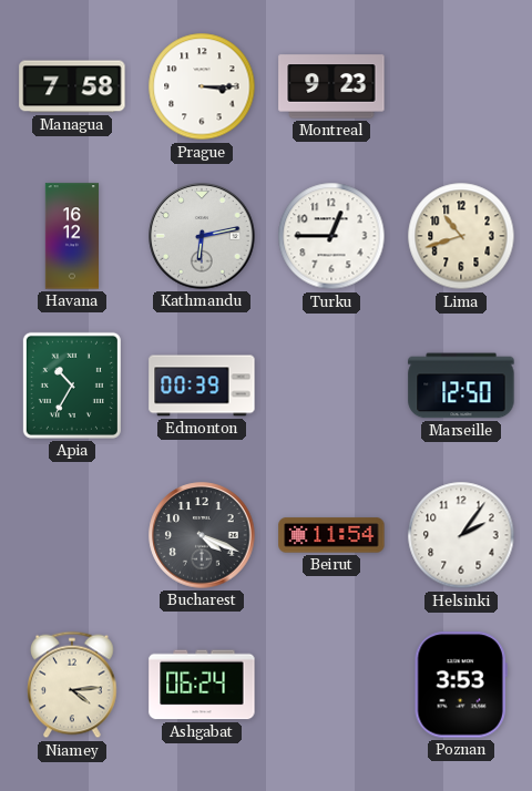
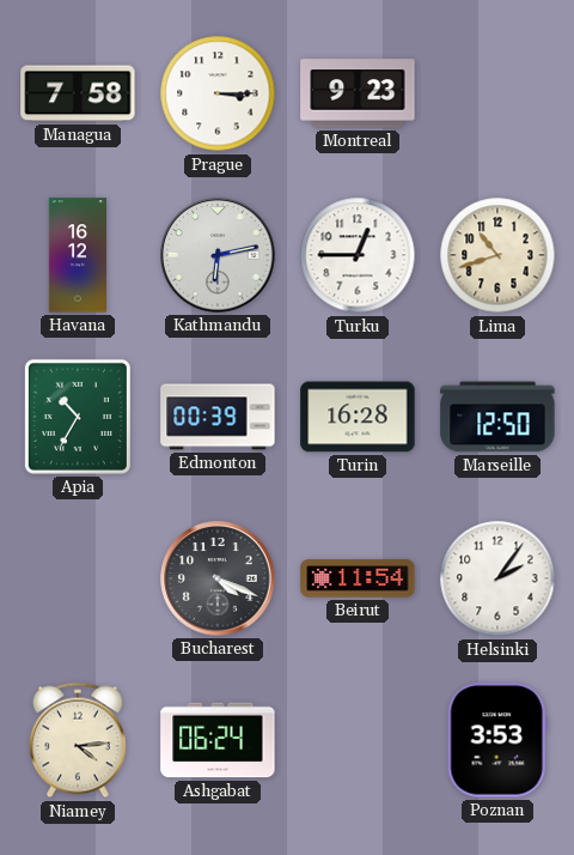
Turin: none -> 16:28
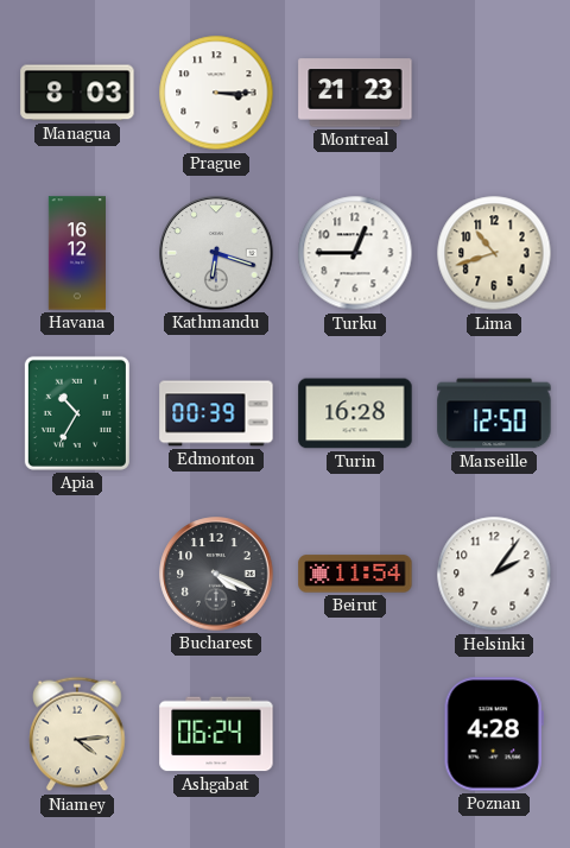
Managua: 7:58 -> 8:03
Montreal: 9:23 -> 21:23
Kathmandu: 6:13 -> 6:18
Poznan: 3:53 -> 4:28
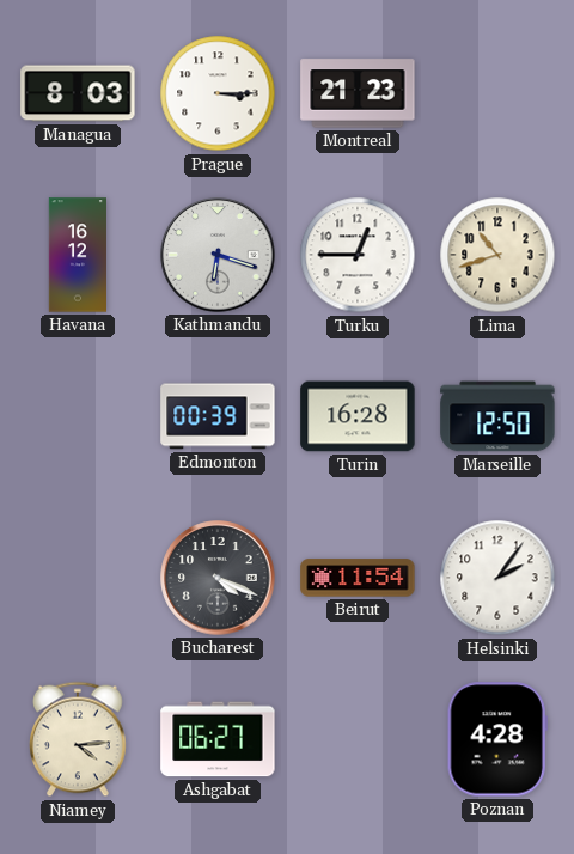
Apia: 10:35 -> none
Ashgabat: 06:24 -> 06:27
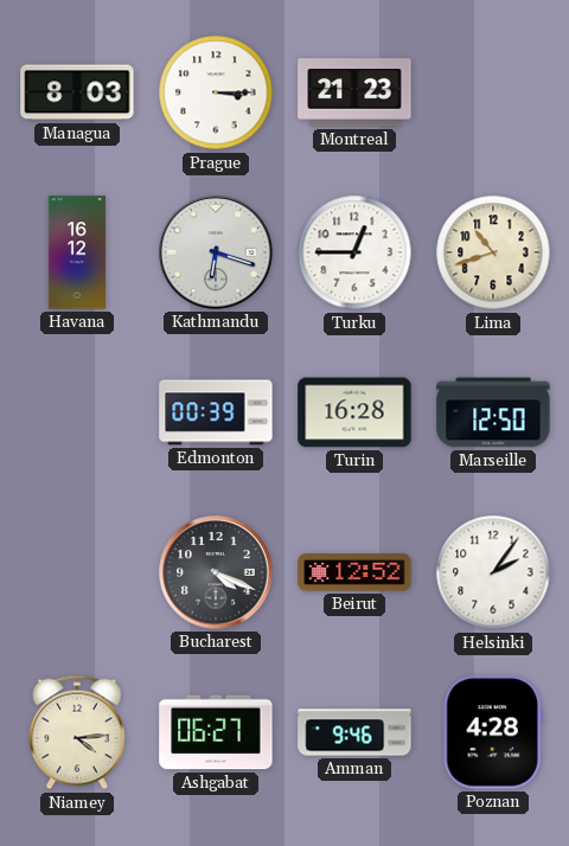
Beirut: 11:54 -> 12:52
Amman: none -> 9:46
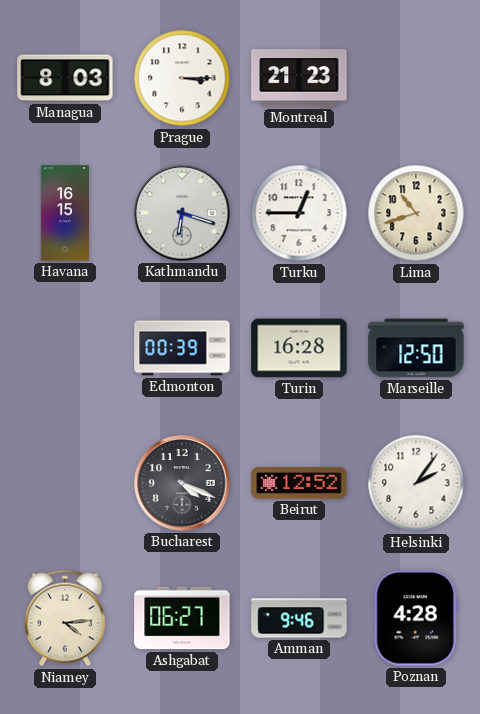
Havana: 16:12 -> 16:15
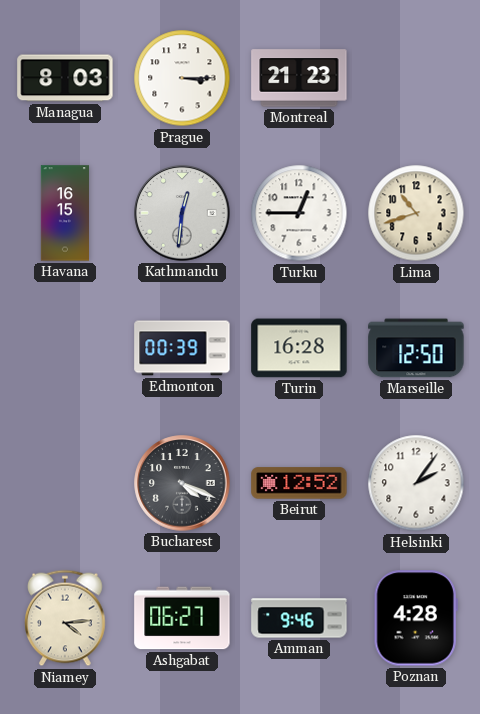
Kathmandu: 6:18 -> 12:31
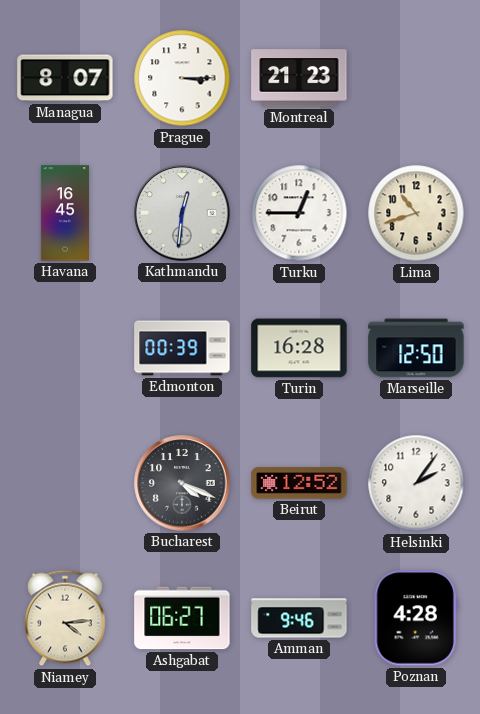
Managua: 8:03 -> 8:07
Havana: 16:15 -> 16:45
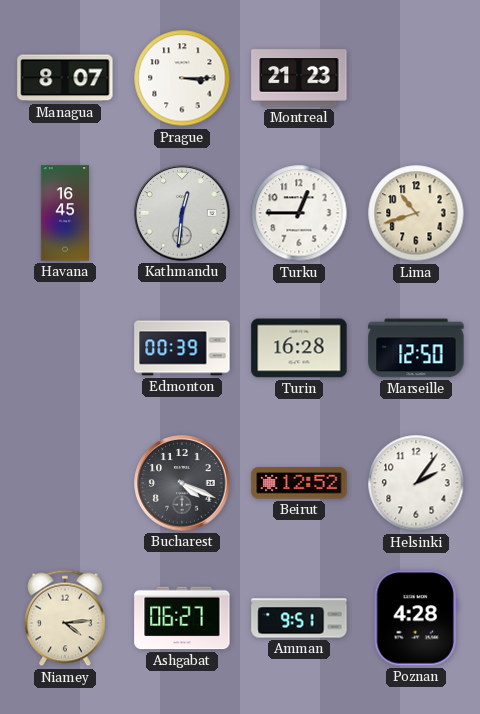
Amman: 9:46 -> 9:51
